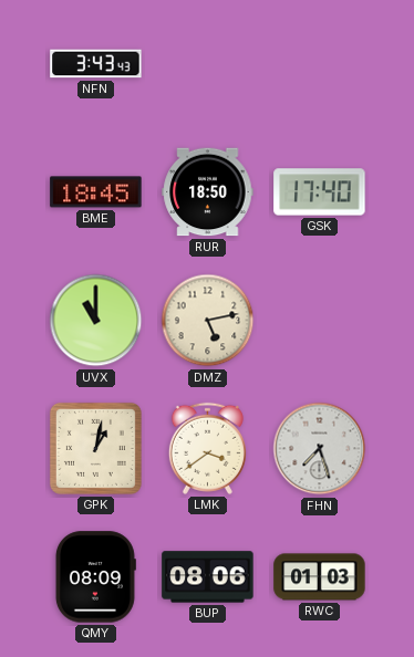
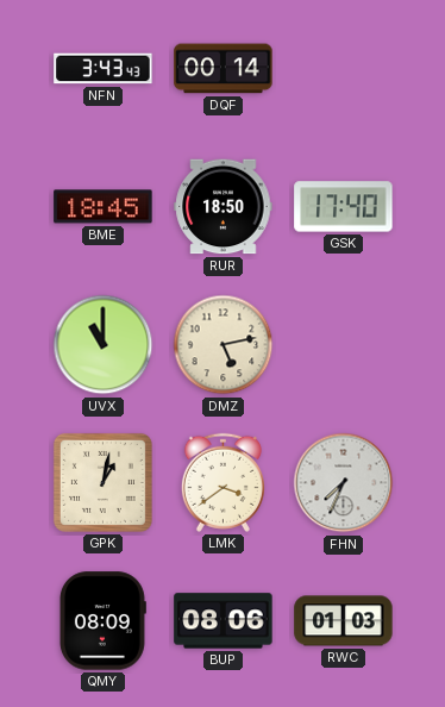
DQF: none -> 00:14
FHN: 7:27 -> 7:34
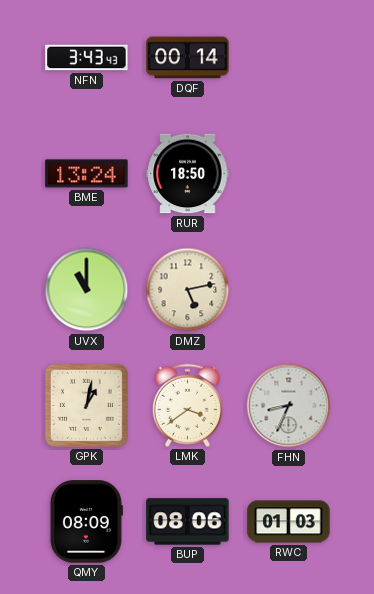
BME: 18:45 -> 13:24
GSK: 17:40 -> none
FHN: 7:34 -> 8:34
